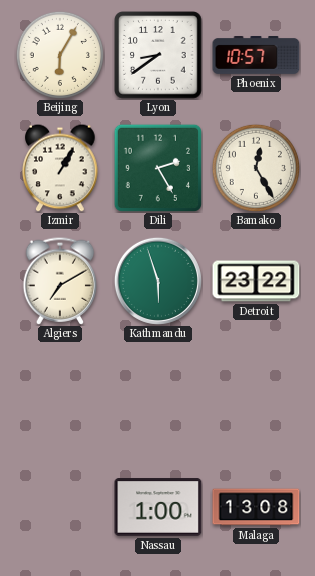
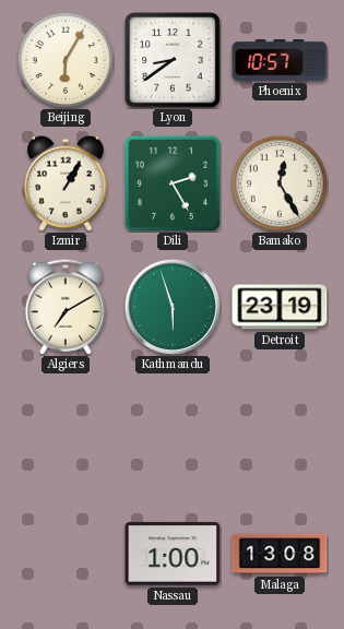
Detroit: 23:22 -> 23:19
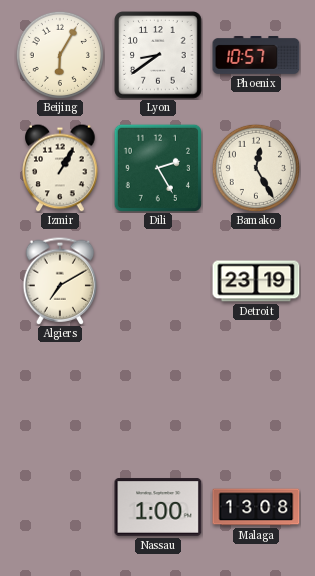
Kathmandu: 5:57 -> none
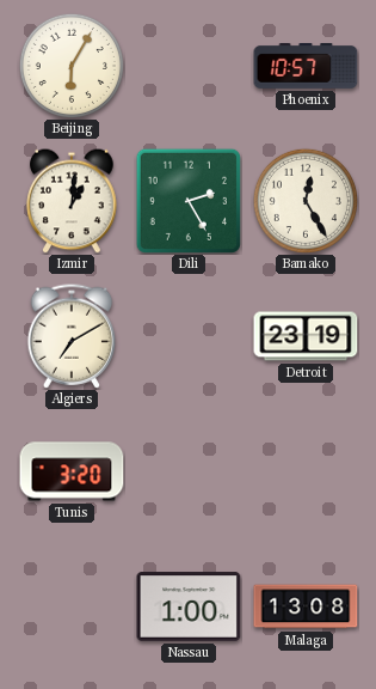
Lyon: 8:39 -> none
Izmir: 1:05 -> 1:01
Tunis: none -> 3:20
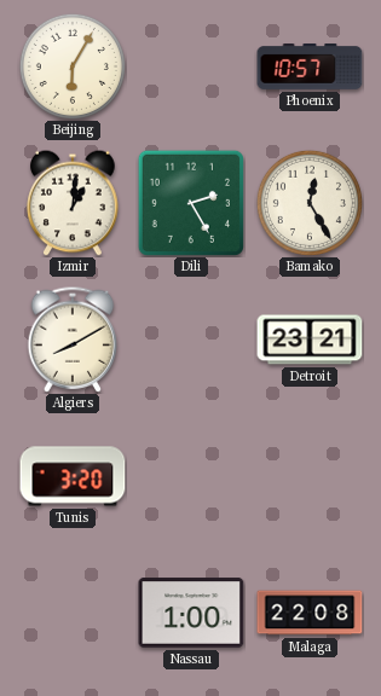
Algiers: 7:10 -> 8:10
Detroit: 23:19 -> 23:21
Malaga: 13:08 -> 22:08
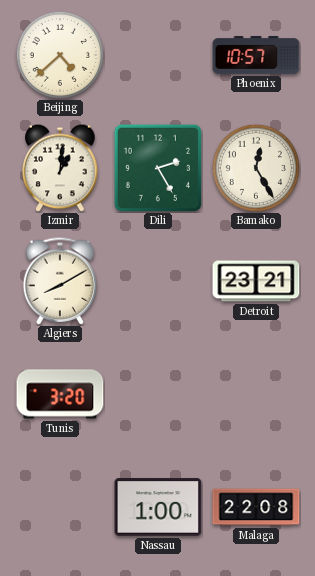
Beijing: 6:05 -> 4:38
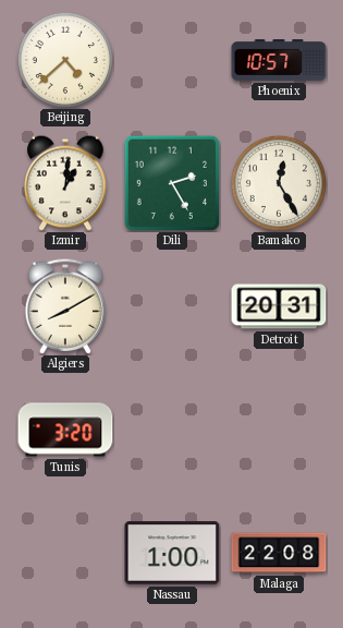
Detroit: 23:21 -> 20:31
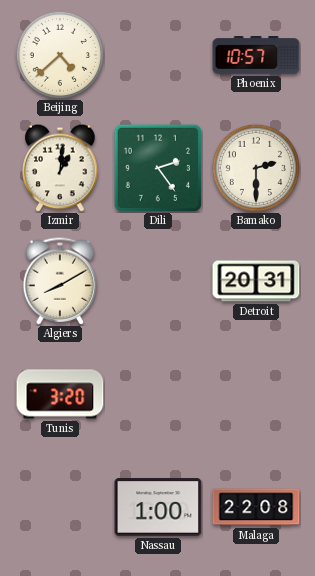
Dili: 2:25 -> 2:24
Bamako: 12:25 -> 2:30
